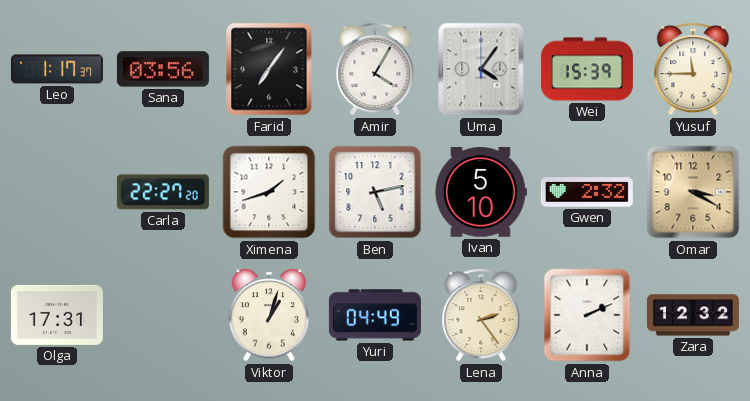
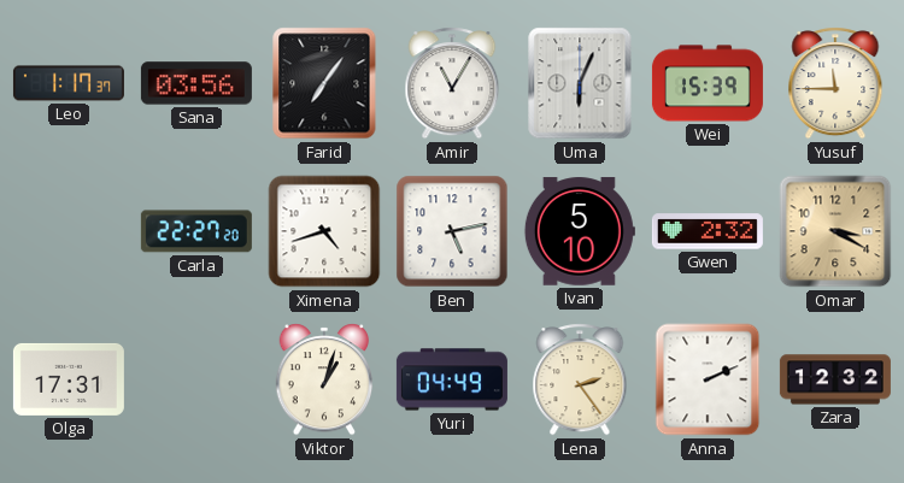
Amir: 4:05 -> 11:05
Uma: 4:06 -> 6:04
Ximena: 1:42 -> 4:42
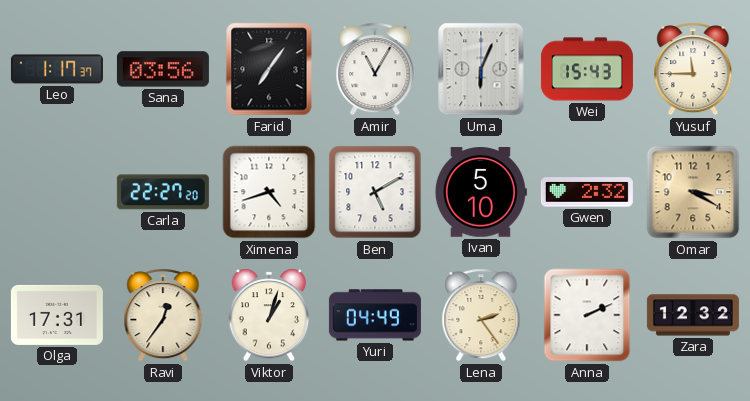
Wei: 15:39 -> 15:43
Ben: 5:13 -> 5:10
Ravi: none -> 12:36
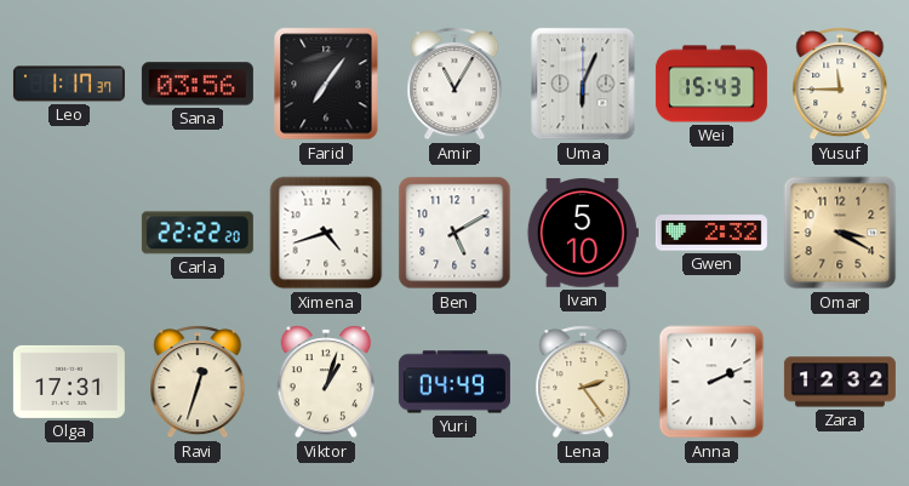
Carla: 22:27 -> 22:22
Ravi: 12:36 -> 12:33
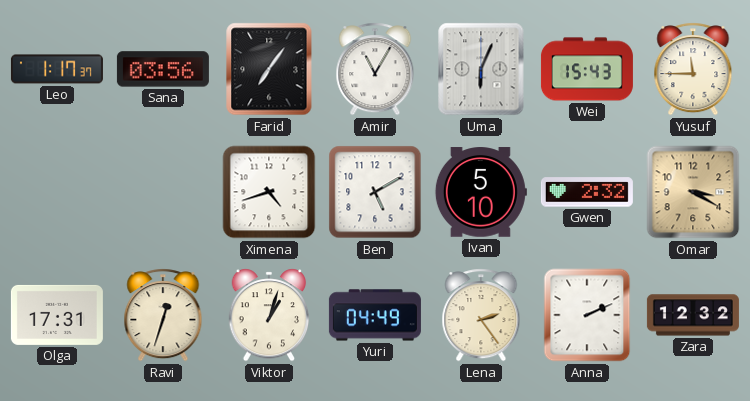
Carla: 22:22 -> none
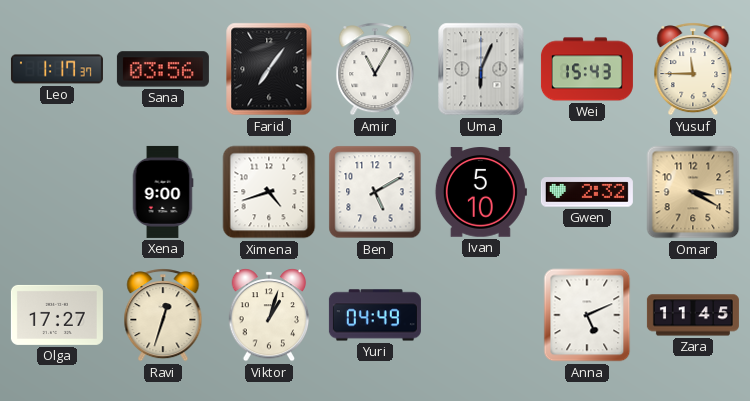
Xena: none -> 9:00
Olga: 17:31 -> 17:27
Lena: 2:24 -> none
Anna: 2:11 -> 5:11
Zara: 12:32 -> 11:45
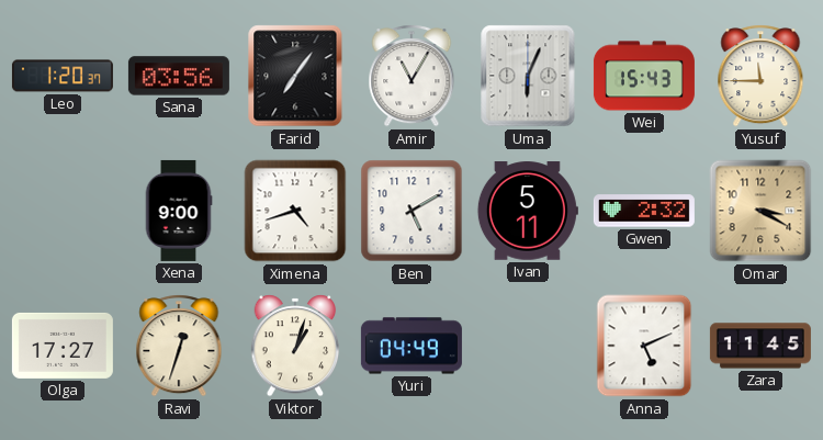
Leo: 1:17 -> 1:20
Ivan: 5:10 -> 5:11
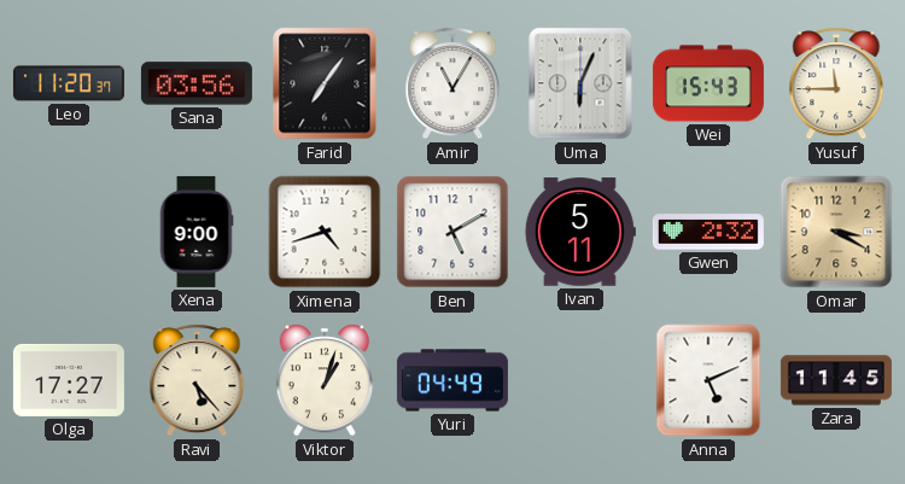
Leo: 1:20 -> 11:20
Ravi: 12:33 -> 5:23
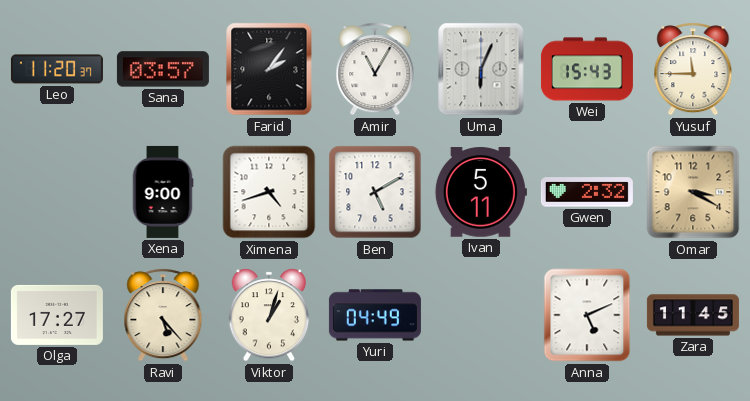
Sana: 03:56 -> 03:57
Farid: 7:06 -> 2:06
